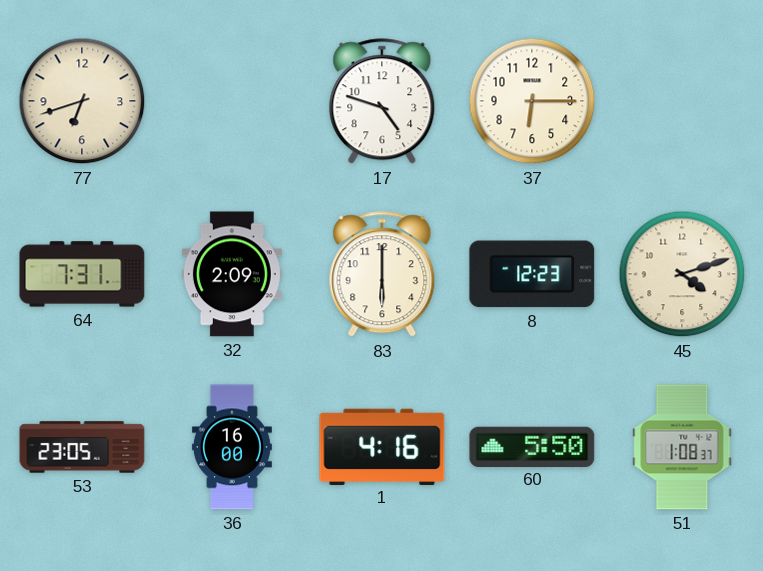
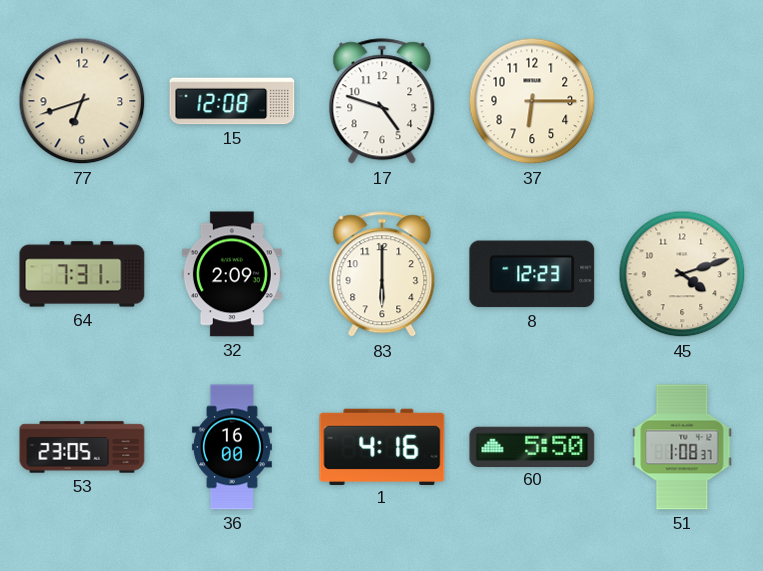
15: none -> 12:08
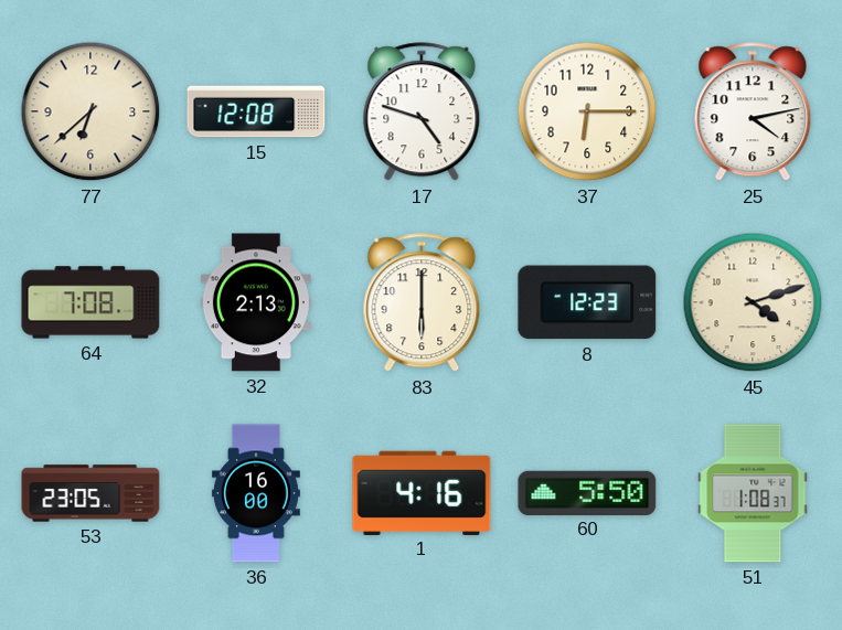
77: 6:42 -> 6:38
25: none -> 4:13
64: 7:31 -> 7:08
32: 2:09 -> 2:13
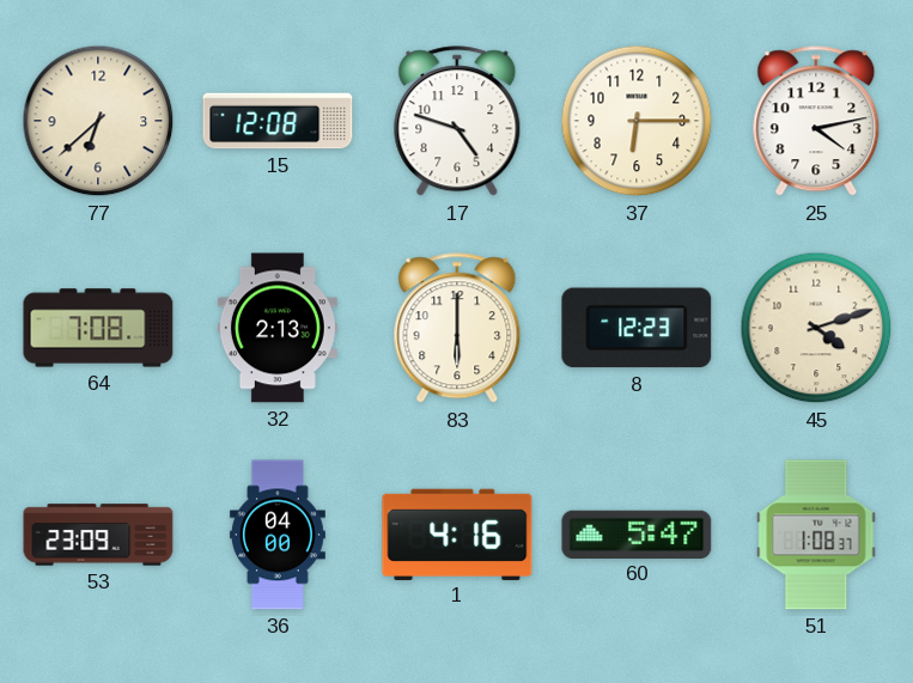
53: 23:05 -> 23:09
36: 16:00 -> 04:00
60: 5:50 -> 5:47
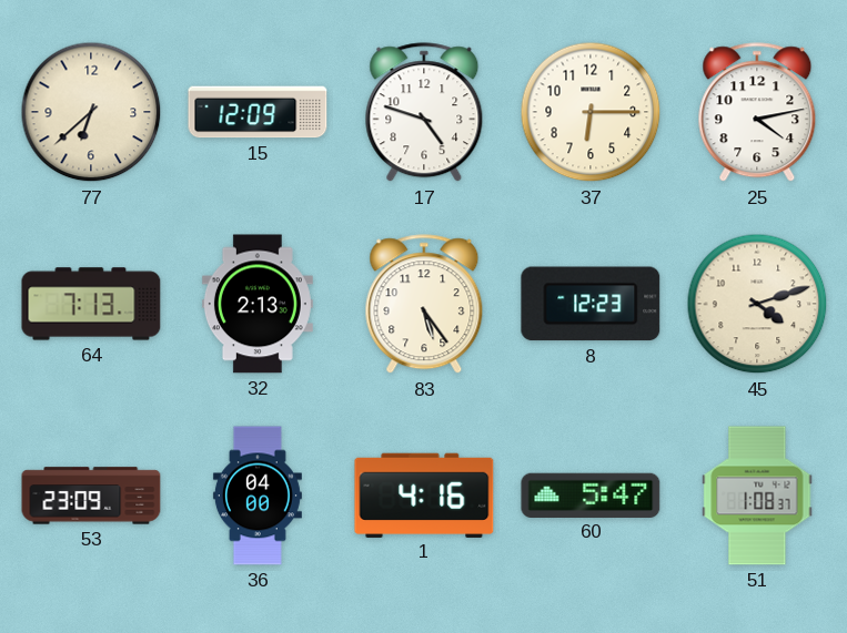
15: 12:08 -> 12:09
64: 7:08 -> 7:13
83: 6:00 -> 5:24
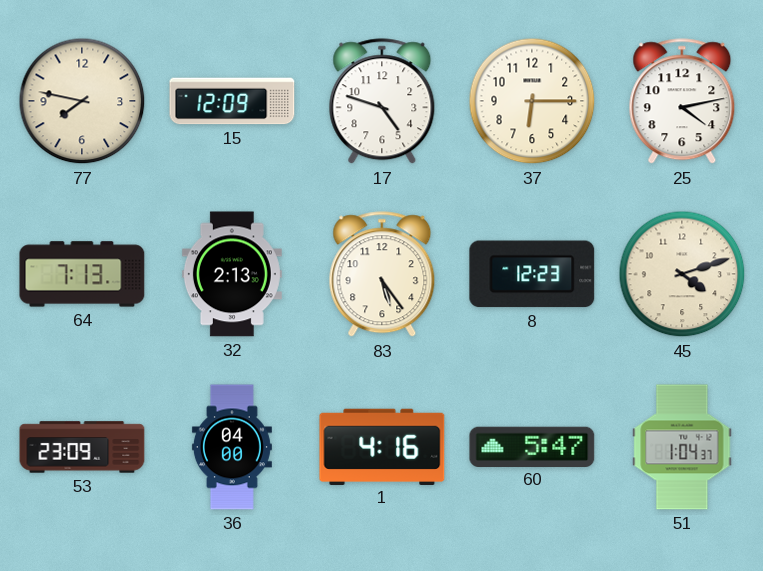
77: 6:38 -> 7:47
51: 1:08 -> 1:04
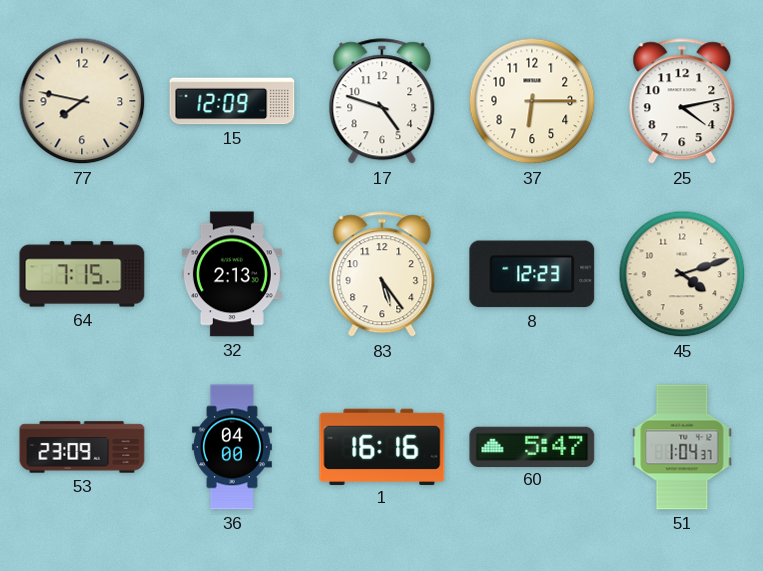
64: 7:13 -> 7:15
1: 4:16 -> 16:16
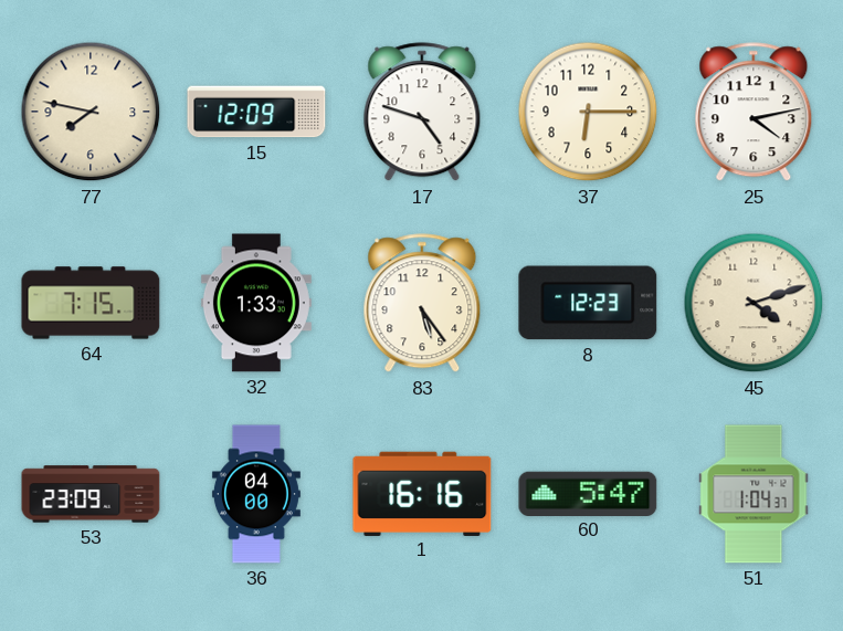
32: 2:13 -> 1:33
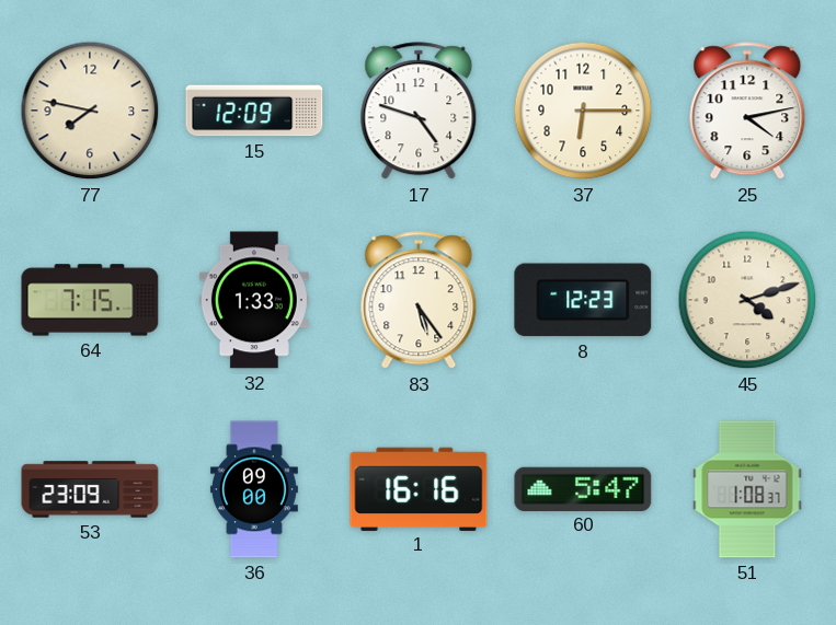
36: 04:00 -> 09:00
51: 1:04 -> 1:08
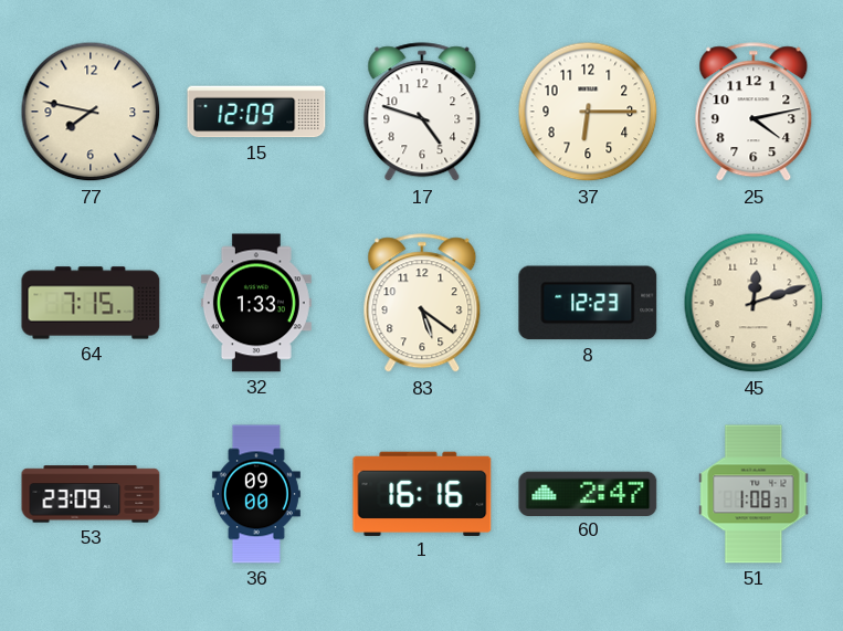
83: 5:24 -> 5:21
45: 4:12 -> 12:12
60: 5:47 -> 2:47
